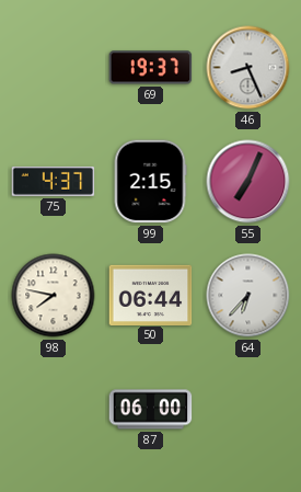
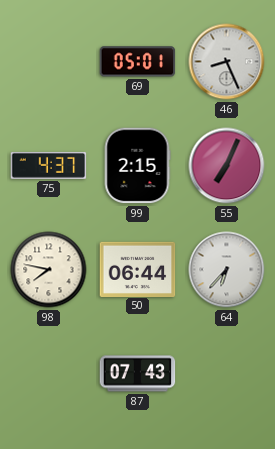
69: 19:37 -> 05:01
87: 06:00 -> 07:43
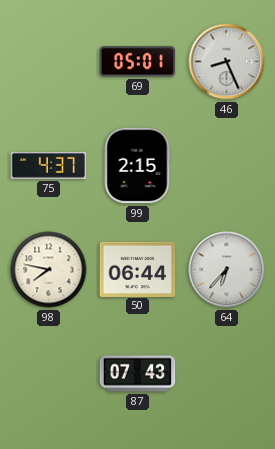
55: 7:04 -> none
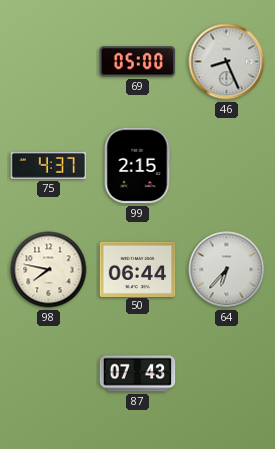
69: 05:01 -> 05:00
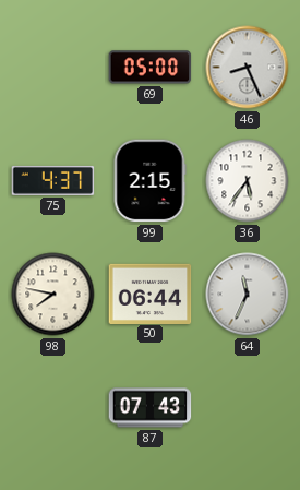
36: none -> 5:36
64: 6:37 -> 11:34
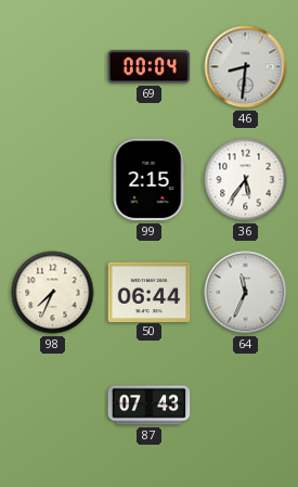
69: 05:00 -> 00:04
46: 8:26 -> 8:31
75: 4:37 -> none
98: 7:47 -> 7:34
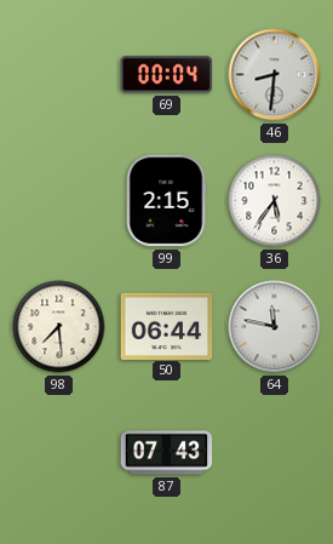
98: 7:34 -> 7:29
64: 11:34 -> 11:47
